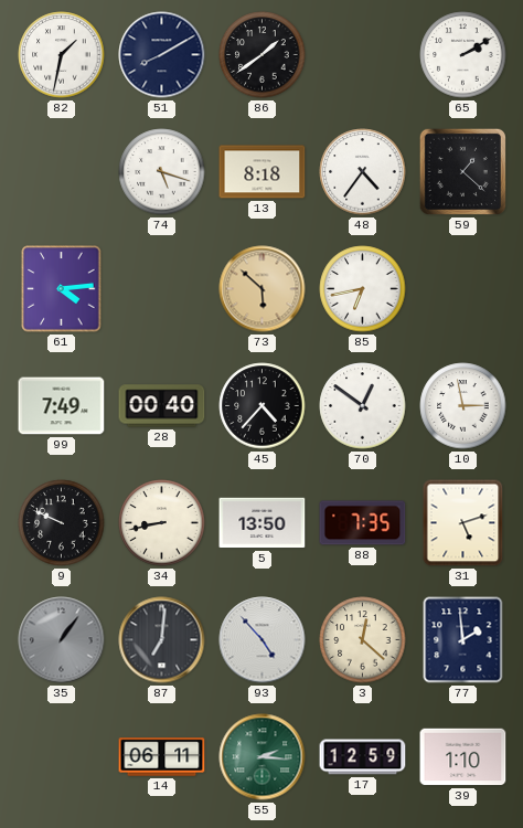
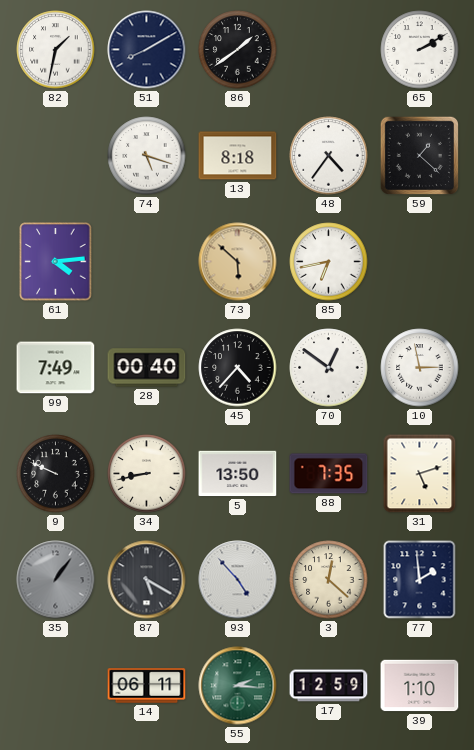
87: 7:01 -> 5:20
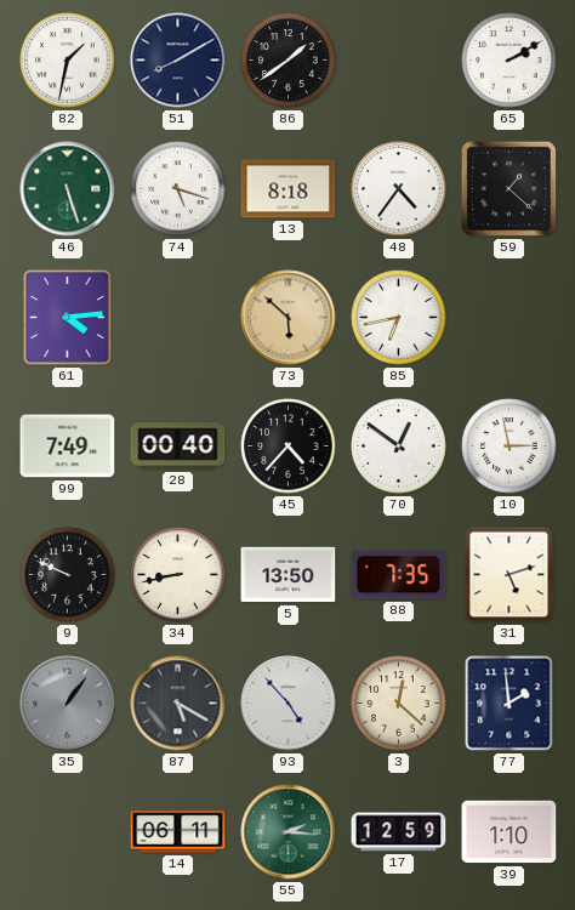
46: none -> 5:27
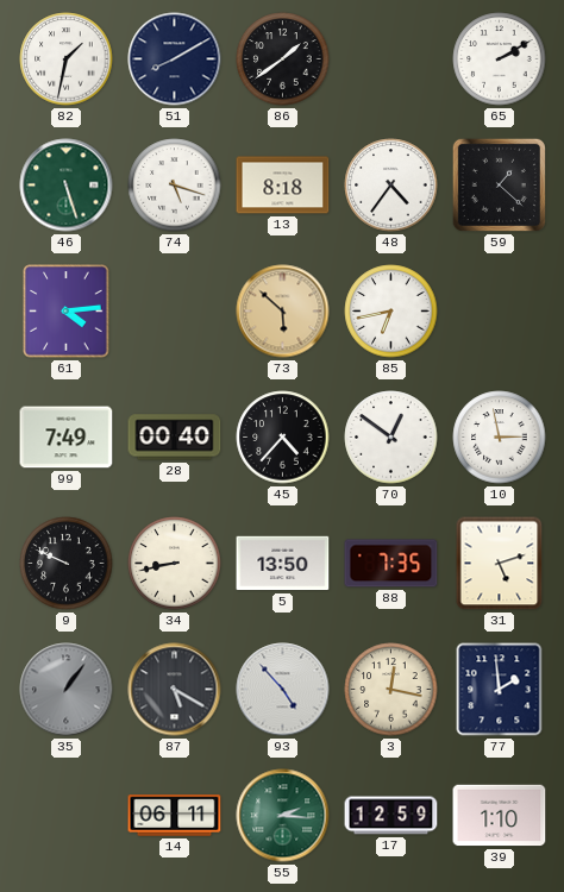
3: 12:22 -> 12:17
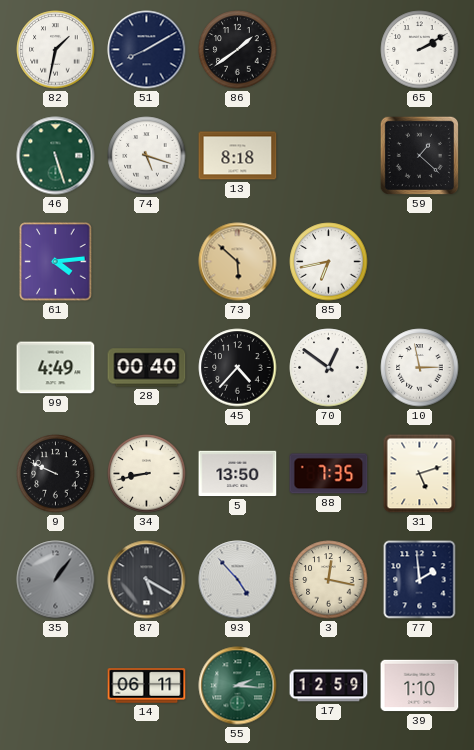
48: 4:36 -> none
99: 7:49 -> 4:49
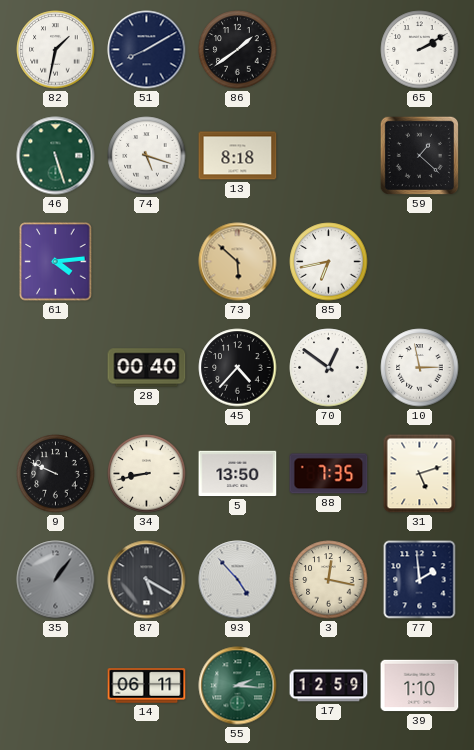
99: 4:49 -> none
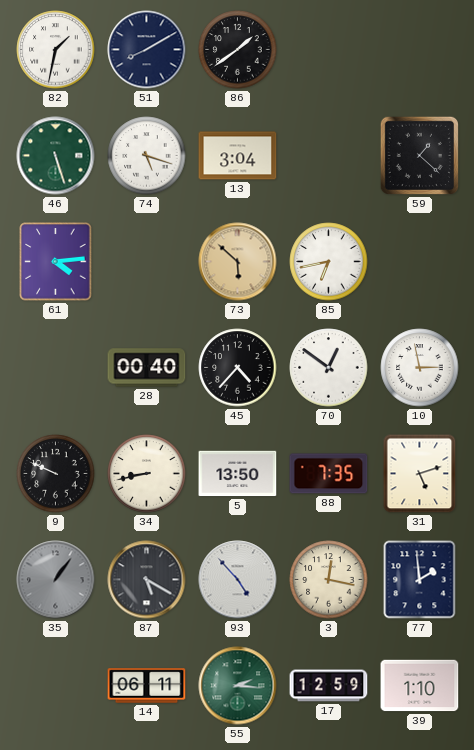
65: 2:10 -> none
13: 8:18 -> 3:04
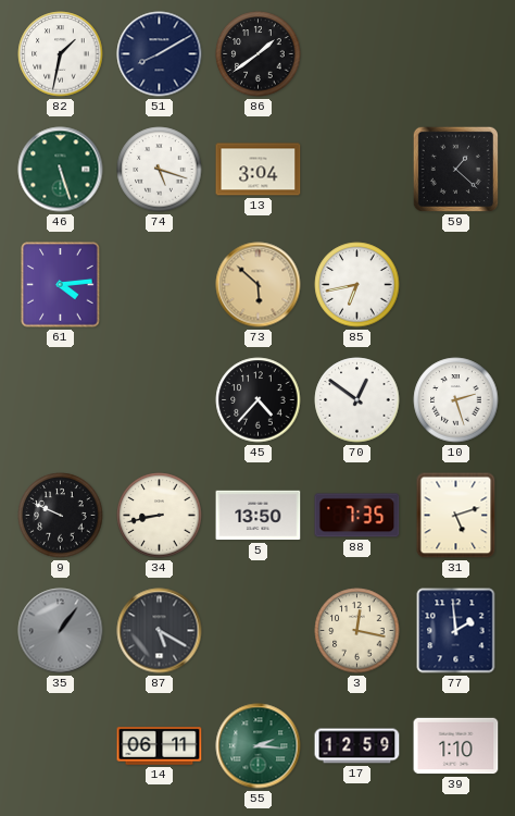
28: 00:40 -> none
10: 2:58 -> 2:27
93: 4:53 -> none
